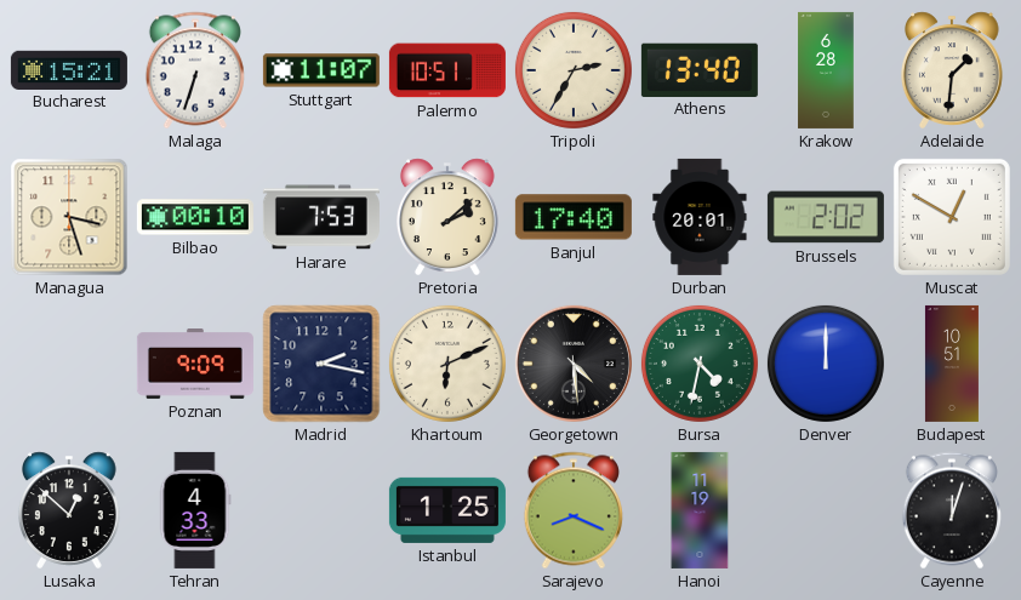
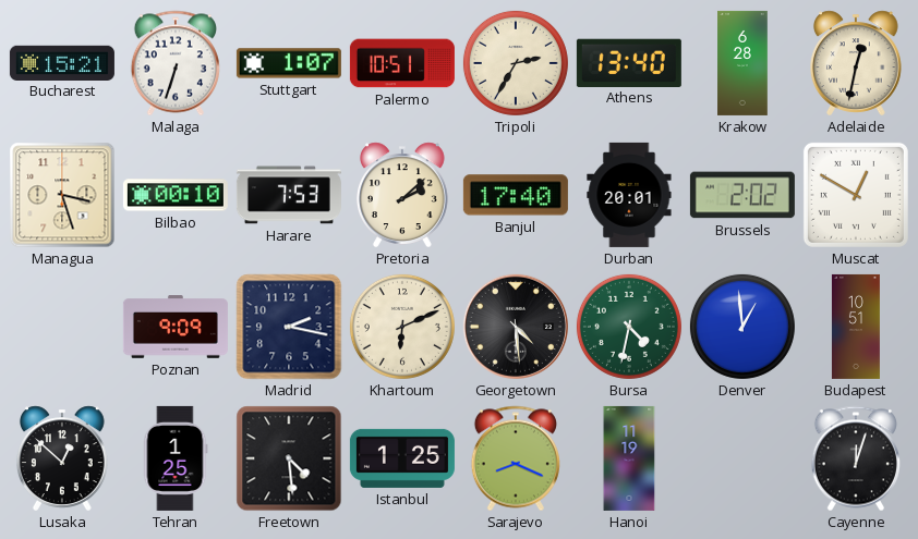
Stuttgart: 11:07 -> 1:07
Adelaide: 1:31 -> 12:32
Denver: 12:00 -> 12:59
Tehran: 4:33 -> 1:25
Freetown: none -> 4:29
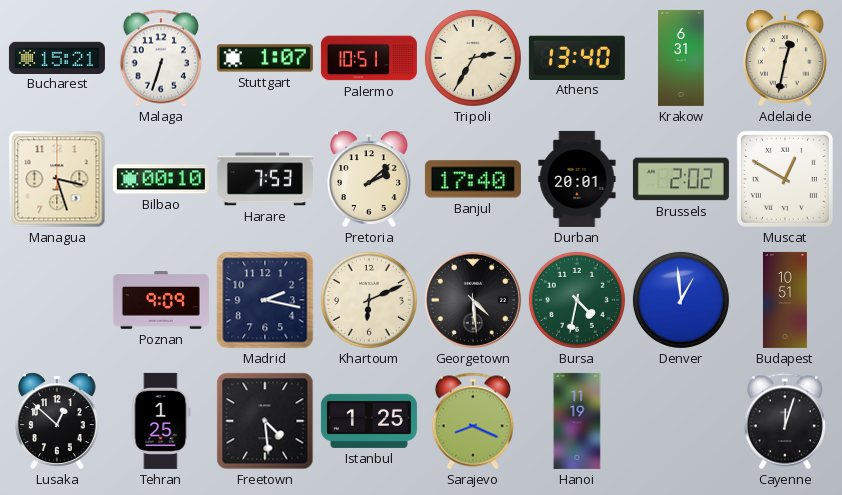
Krakow: 6:28 -> 6:31
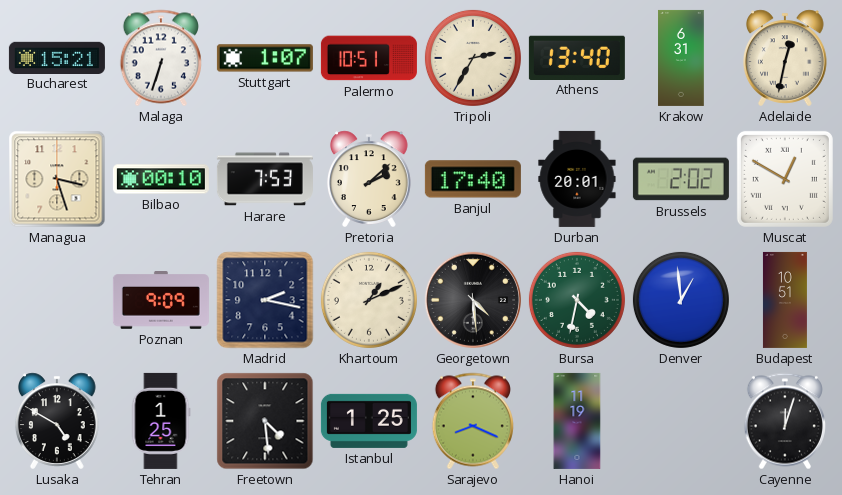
Khartoum: 6:11 -> 1:11
Lusaka: 12:52 -> 4:50
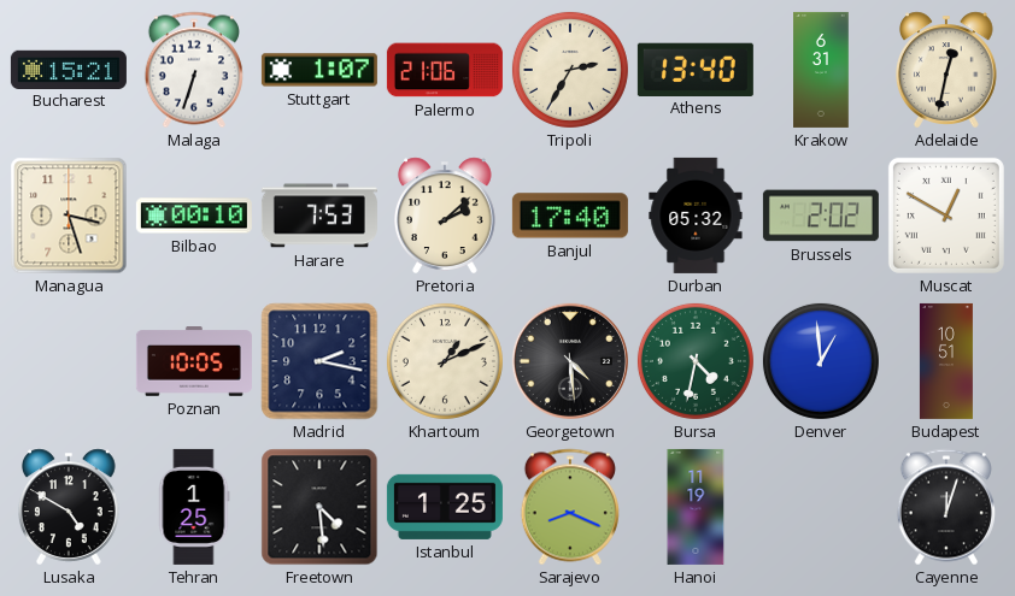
Palermo: 10:51 -> 21:06
Durban: 20:01 -> 05:32
Poznan: 9:09 -> 10:05
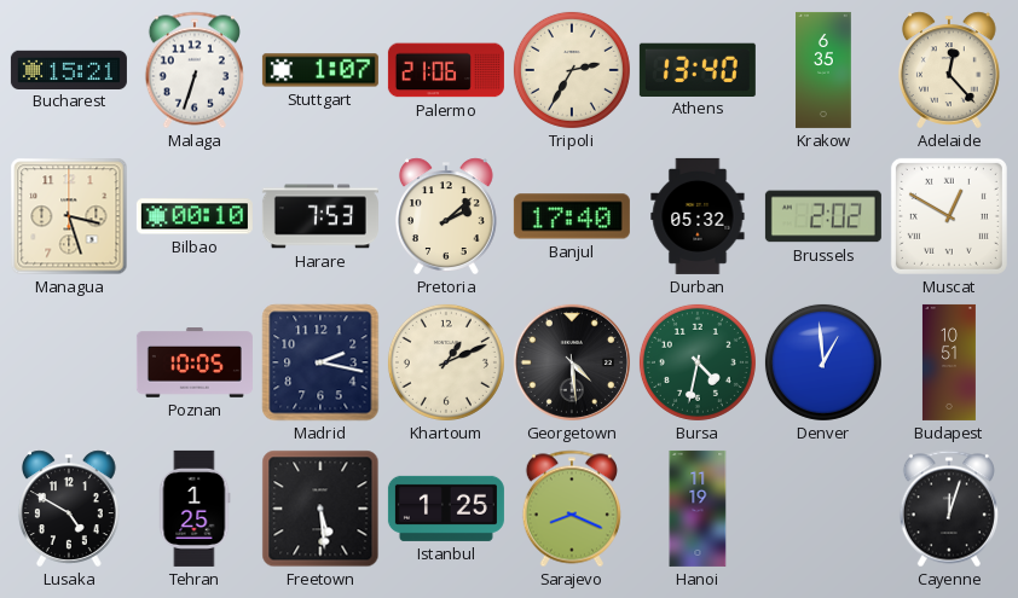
Krakow: 6:31 -> 6:35
Adelaide: 12:32 -> 12:23
Freetown: 4:29 -> 5:29
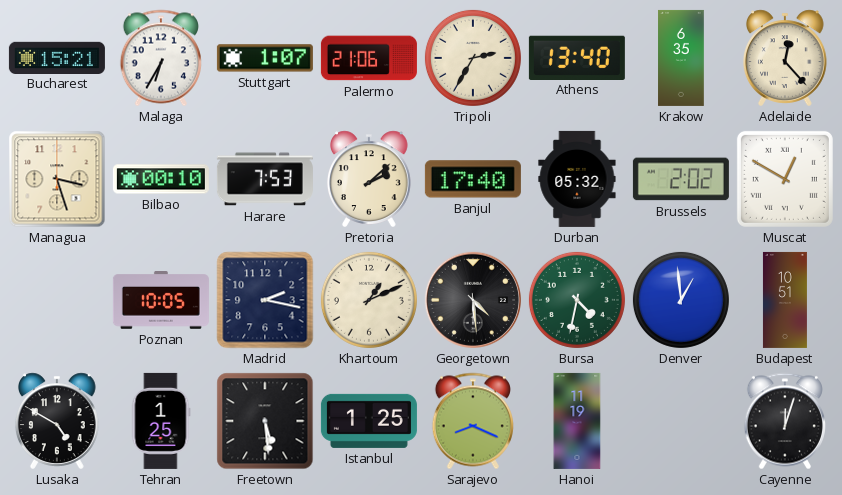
Malaga: 6:33 -> 6:35
